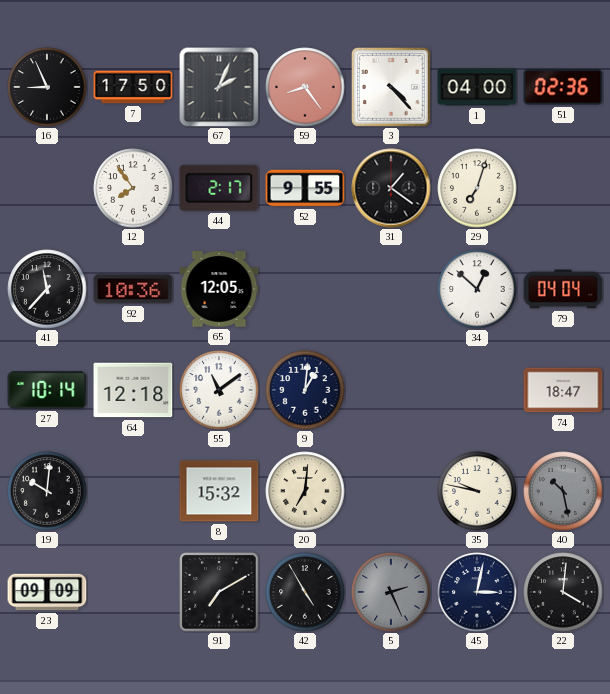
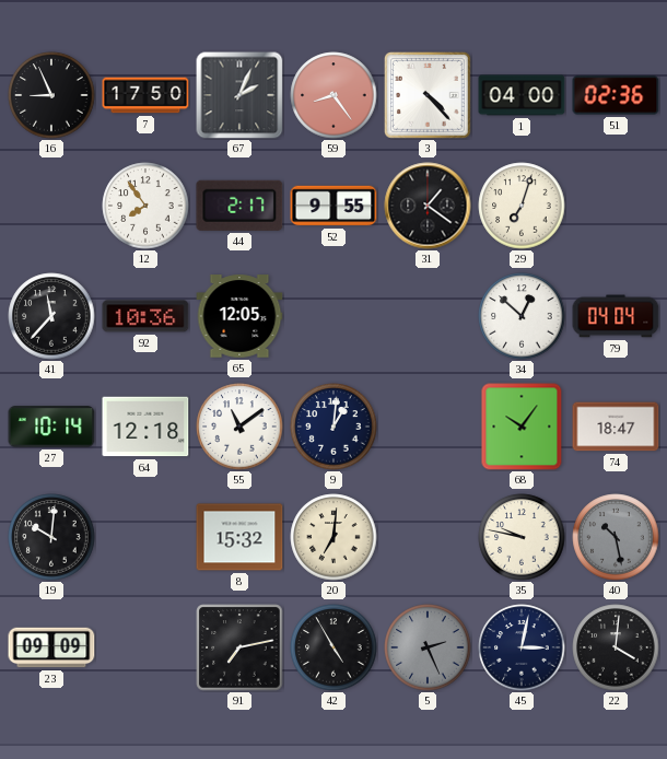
68: none -> 10:06
91: 7:10 -> 7:13
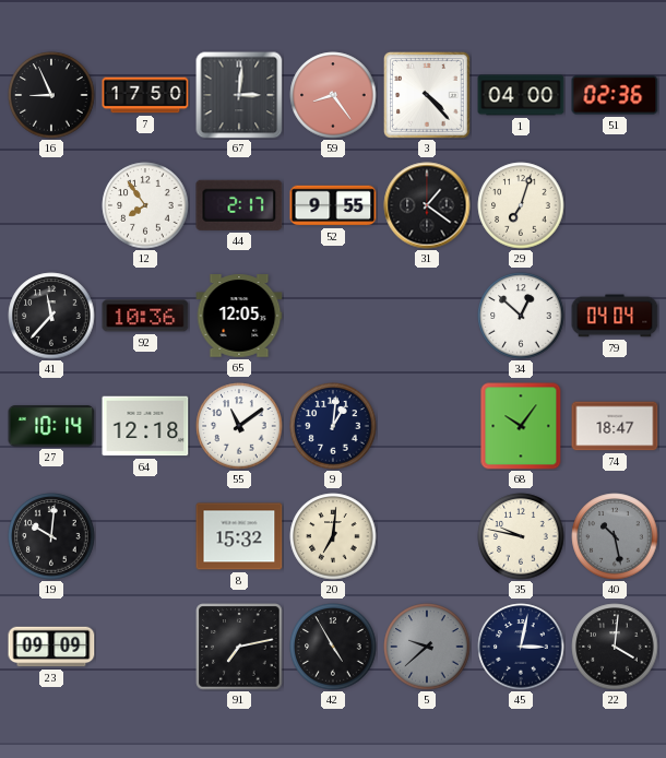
67: 2:04 -> 3:01
5: 2:26 -> 9:38
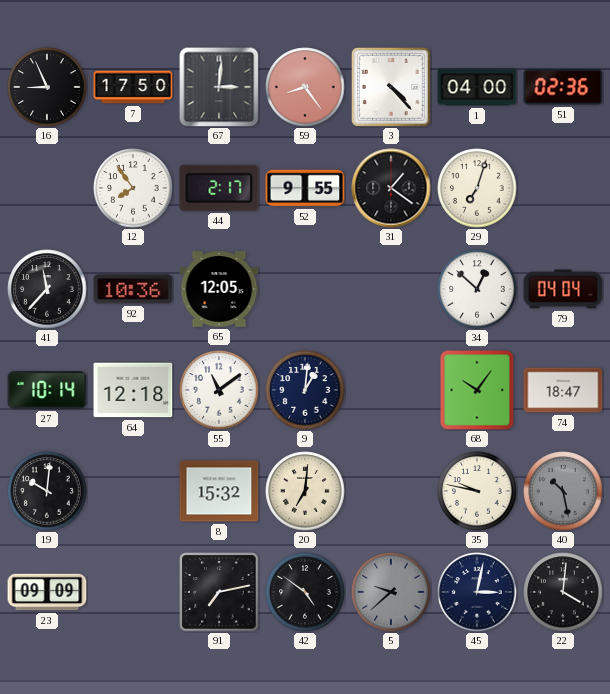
42: 4:55 -> 4:51
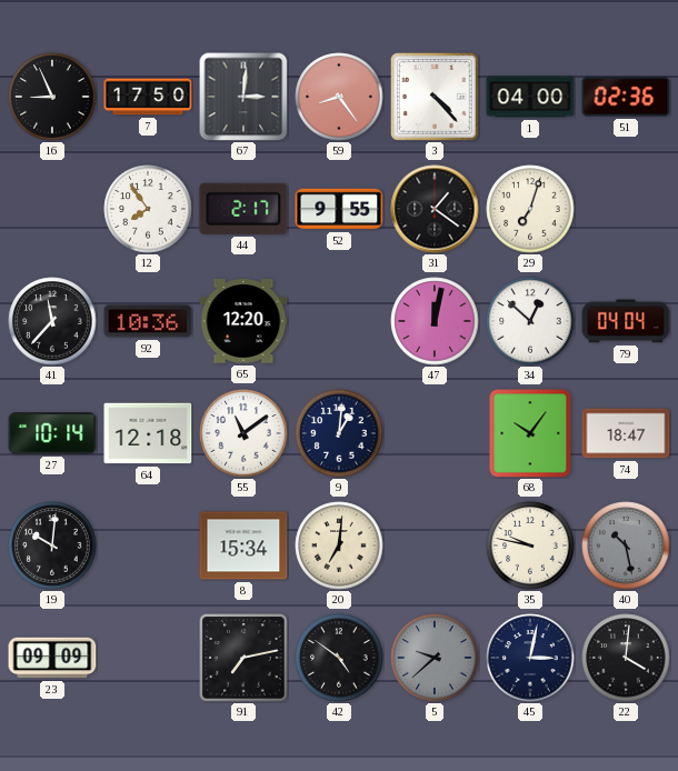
65: 12:05 -> 12:20
47: none -> 12:02
8: 15:32 -> 15:34
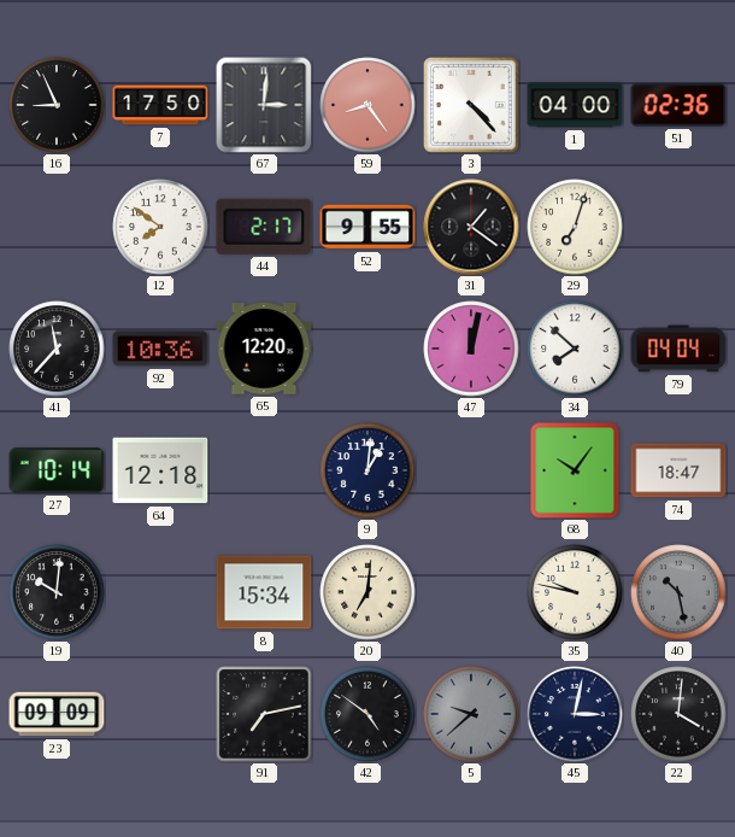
12: 7:54 -> 7:51
34: 12:52 -> 7:52
55: 11:09 -> none
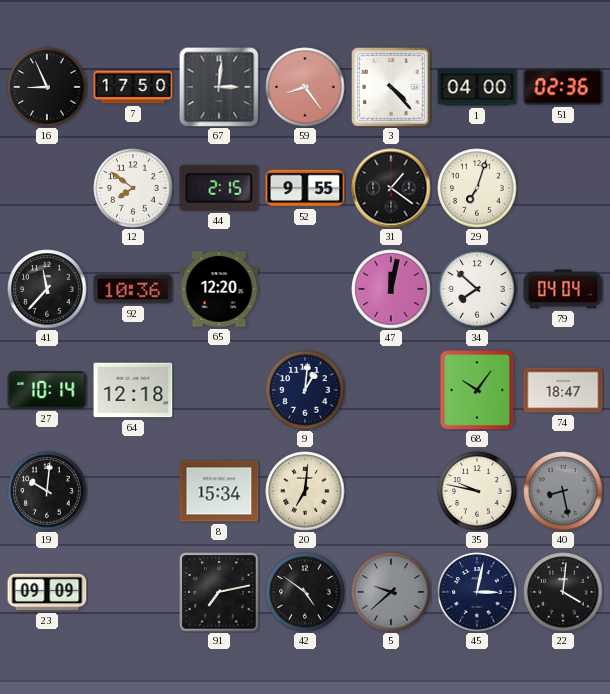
44: 2:17 -> 2:15
40: 10:28 -> 8:28
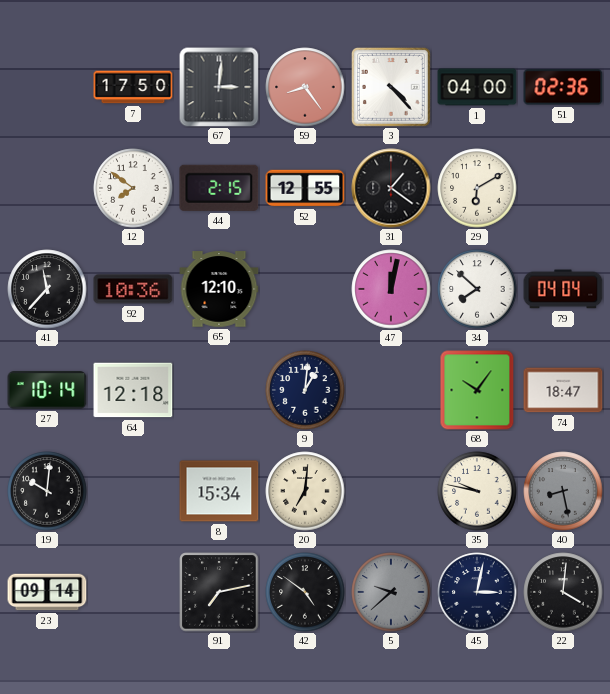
16: 8:56 -> none
52: 9:55 -> 12:55
29: 7:03 -> 6:10
65: 12:20 -> 12:10
23: 09:09 -> 09:14
